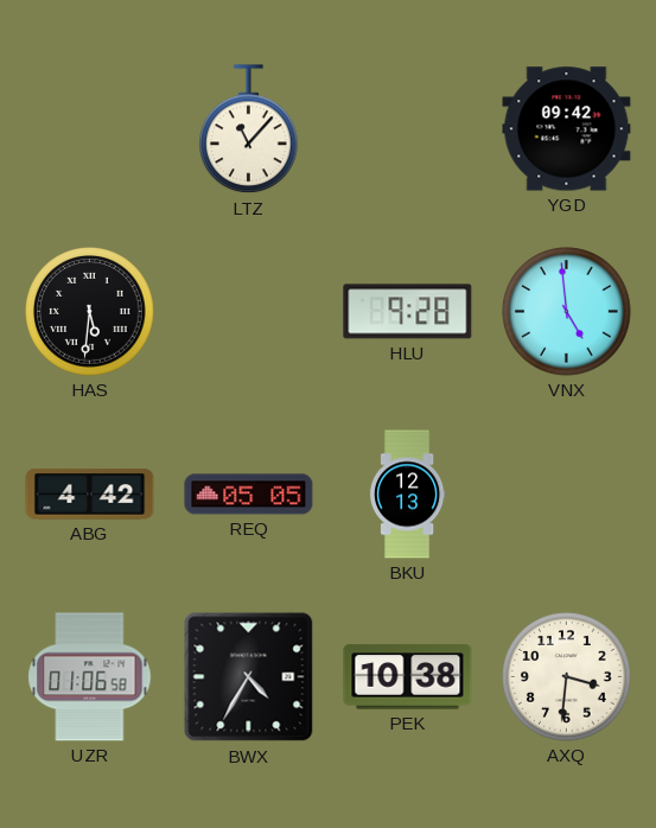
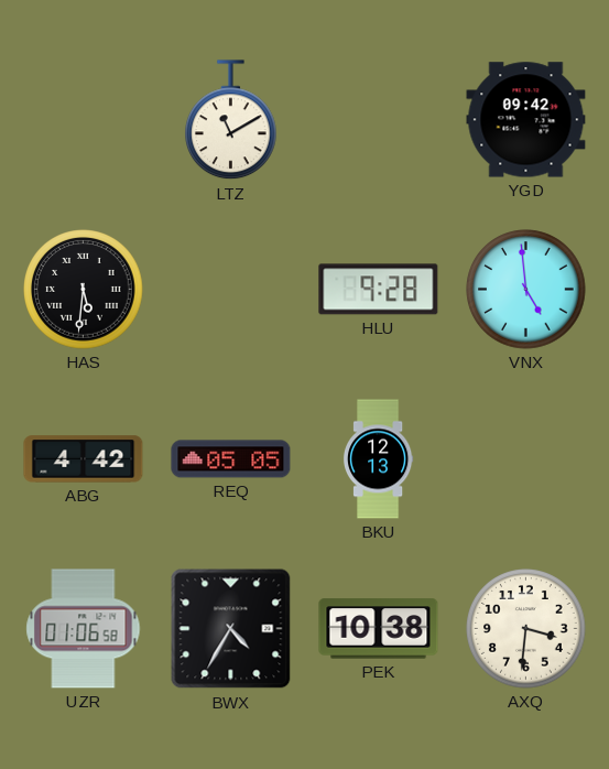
LTZ: 11:07 -> 11:10
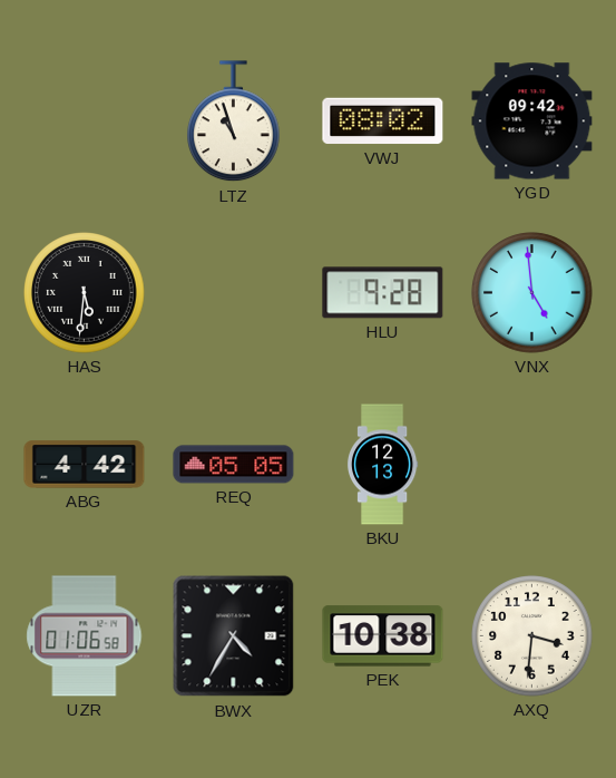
LTZ: 11:10 -> 10:57
VWJ: none -> 08:02
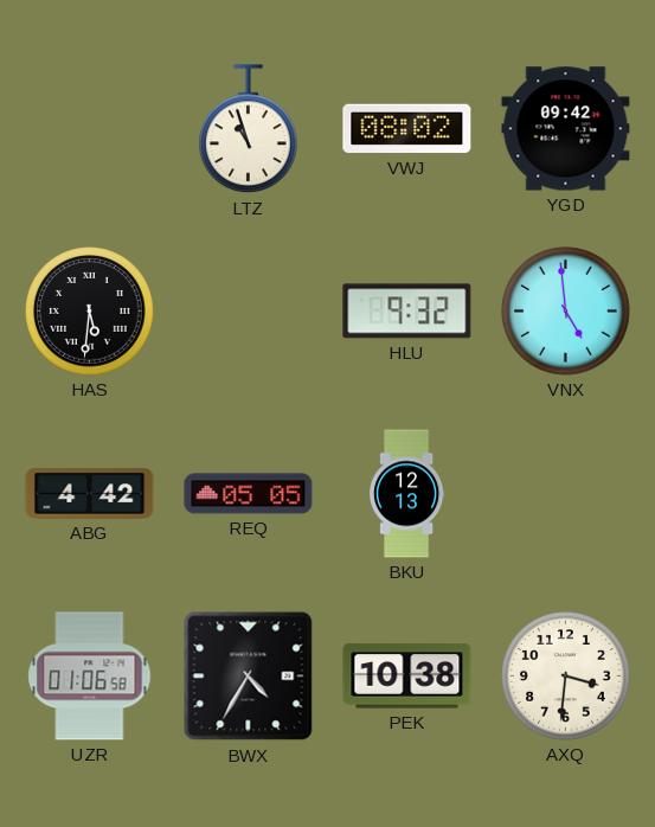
HLU: 9:28 -> 9:32
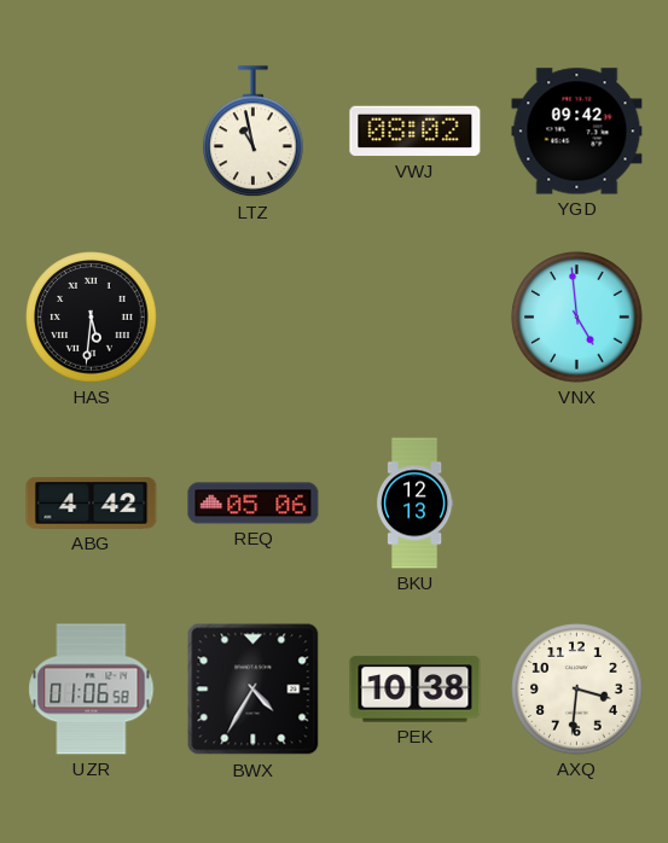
LTZ: 10:57 -> 10:58
HLU: 9:32 -> none
REQ: 05:05 -> 05:06
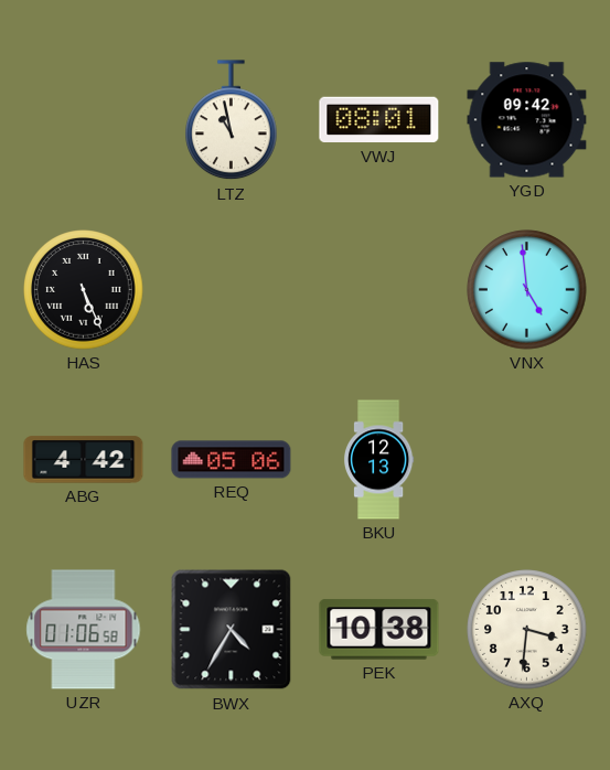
VWJ: 08:02 -> 08:01
HAS: 5:31 -> 5:26
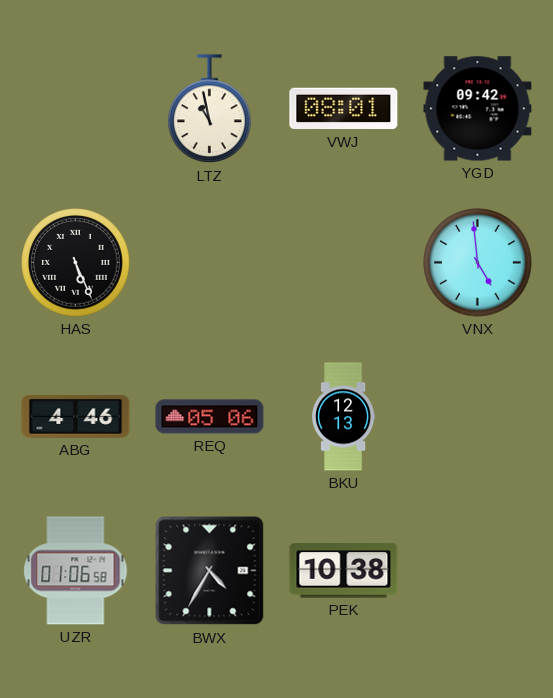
ABG: 4:42 -> 4:46
AXQ: 3:31 -> none
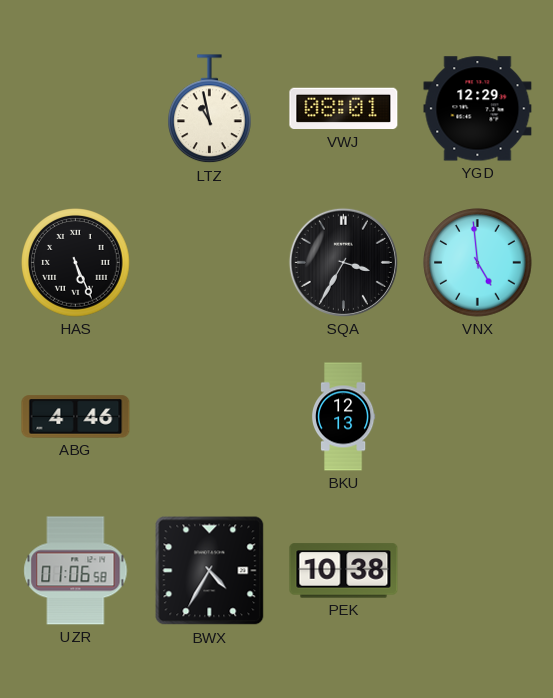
YGD: 09:42 -> 12:29
SQA: none -> 3:35
REQ: 05:06 -> none
